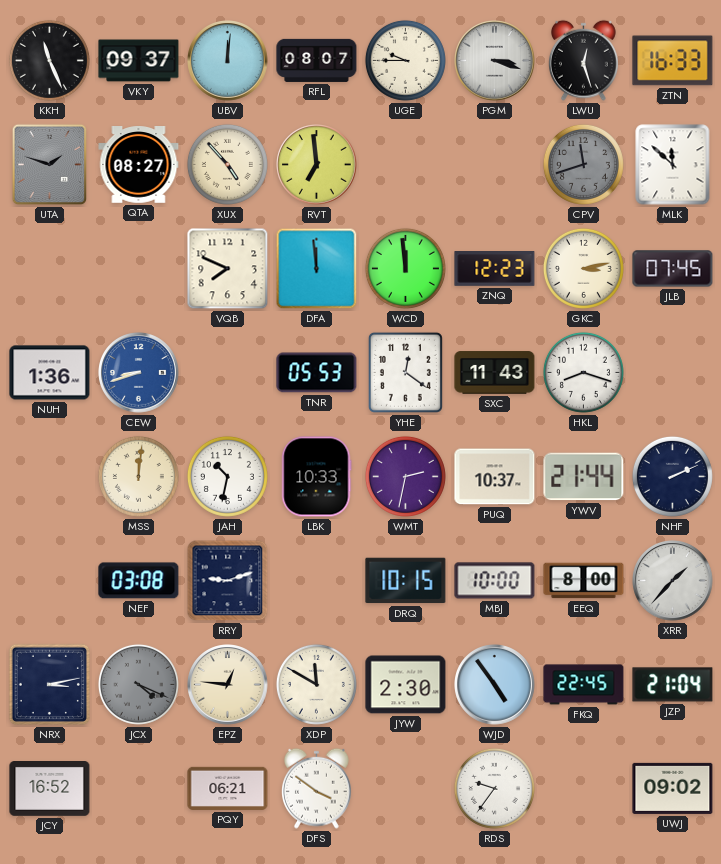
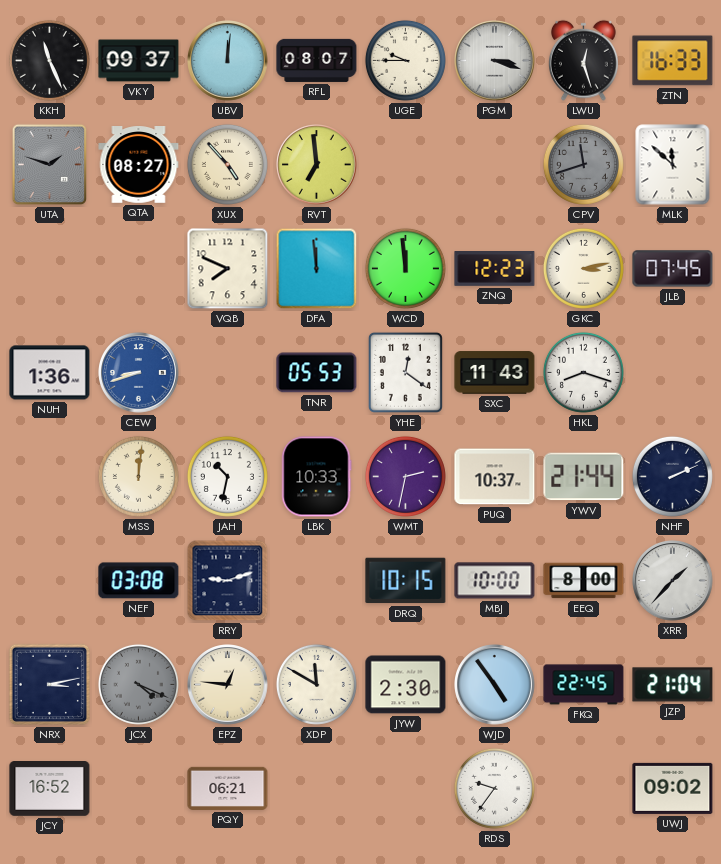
DFS: 3:51 -> none
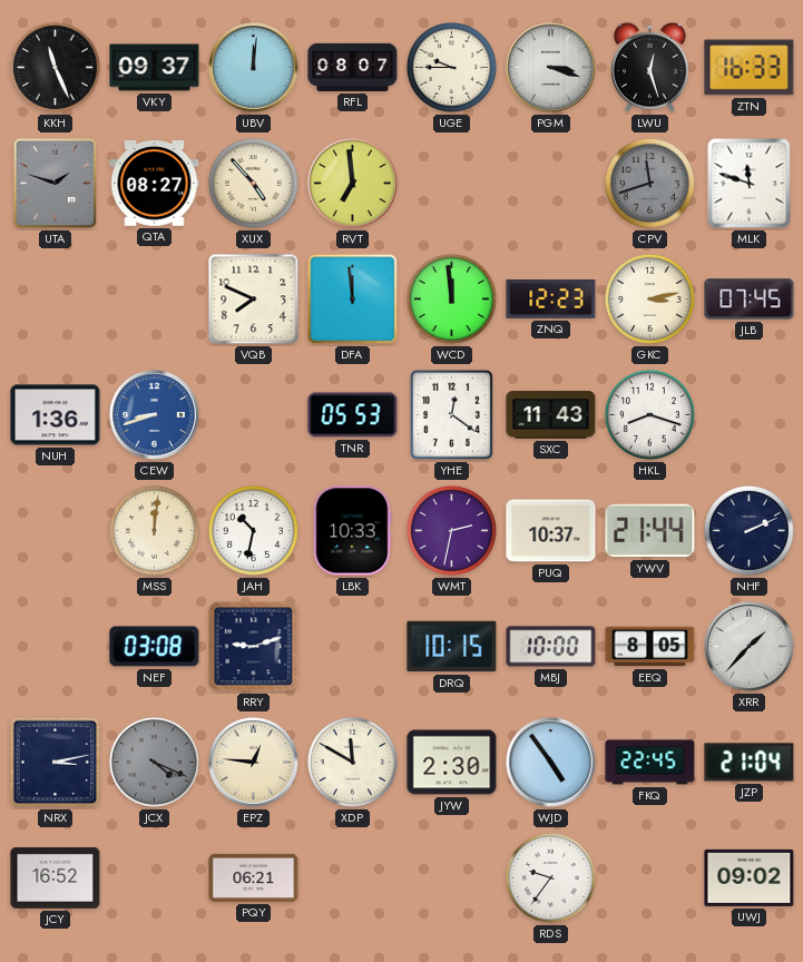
MLK: 11:52 -> 11:48
EEQ: 8:00 -> 8:05
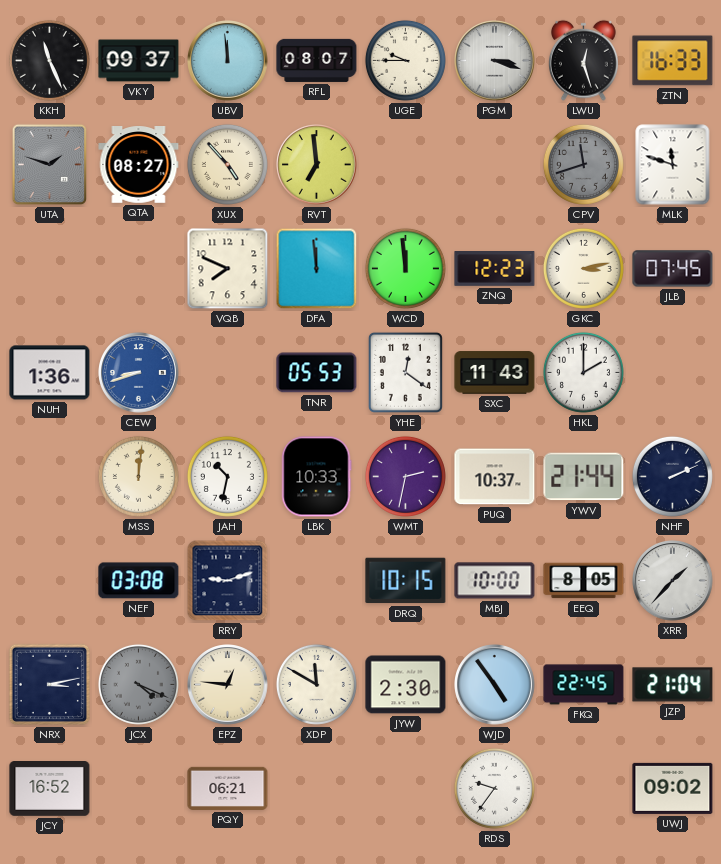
UBV: 12:01 -> 11:59
HKL: 8:18 -> 2:00
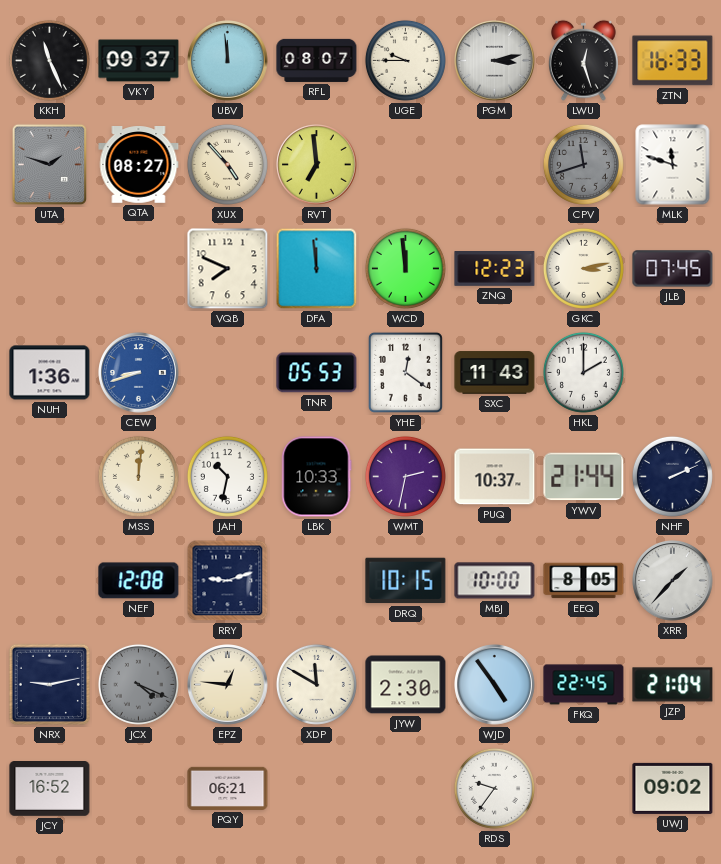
PGM: 3:18 -> 3:13
NEF: 03:08 -> 12:08
NRX: 3:13 -> 9:13
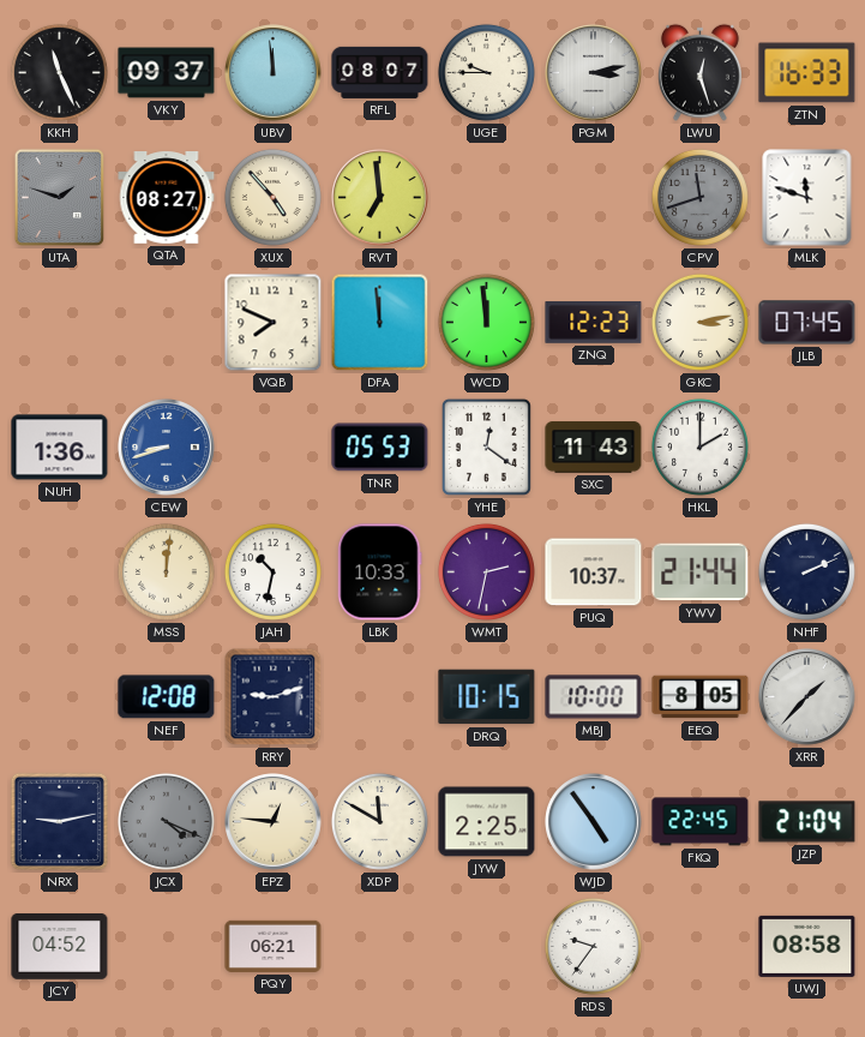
JYW: 2:30 -> 2:25
JCY: 16:52 -> 04:52
UWJ: 09:02 -> 08:58
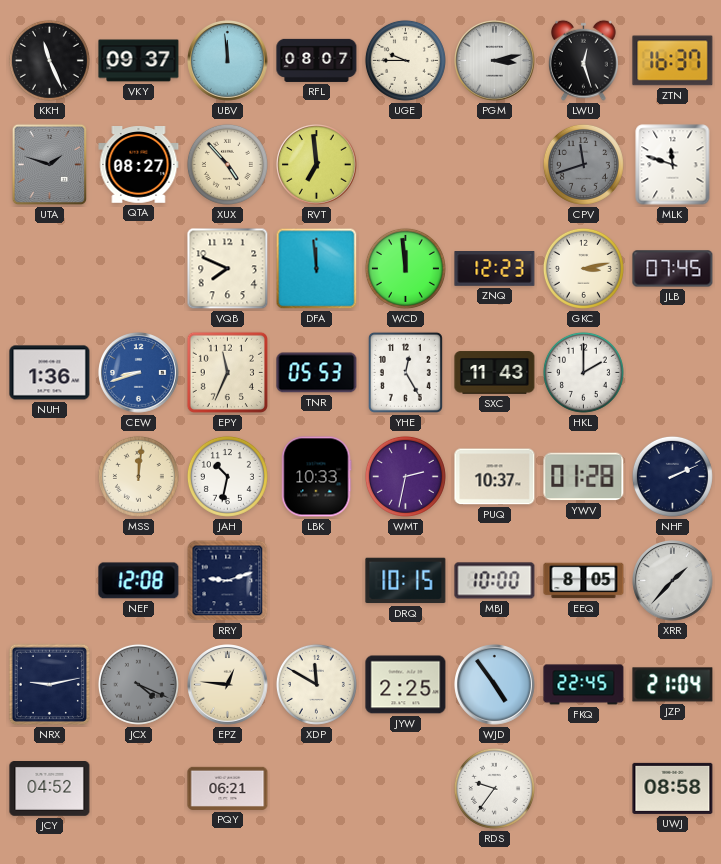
ZTN: 16:33 -> 16:37
EPY: none -> 11:34
YHE: 12:21 -> 12:25
YWV: 21:44 -> 01:28
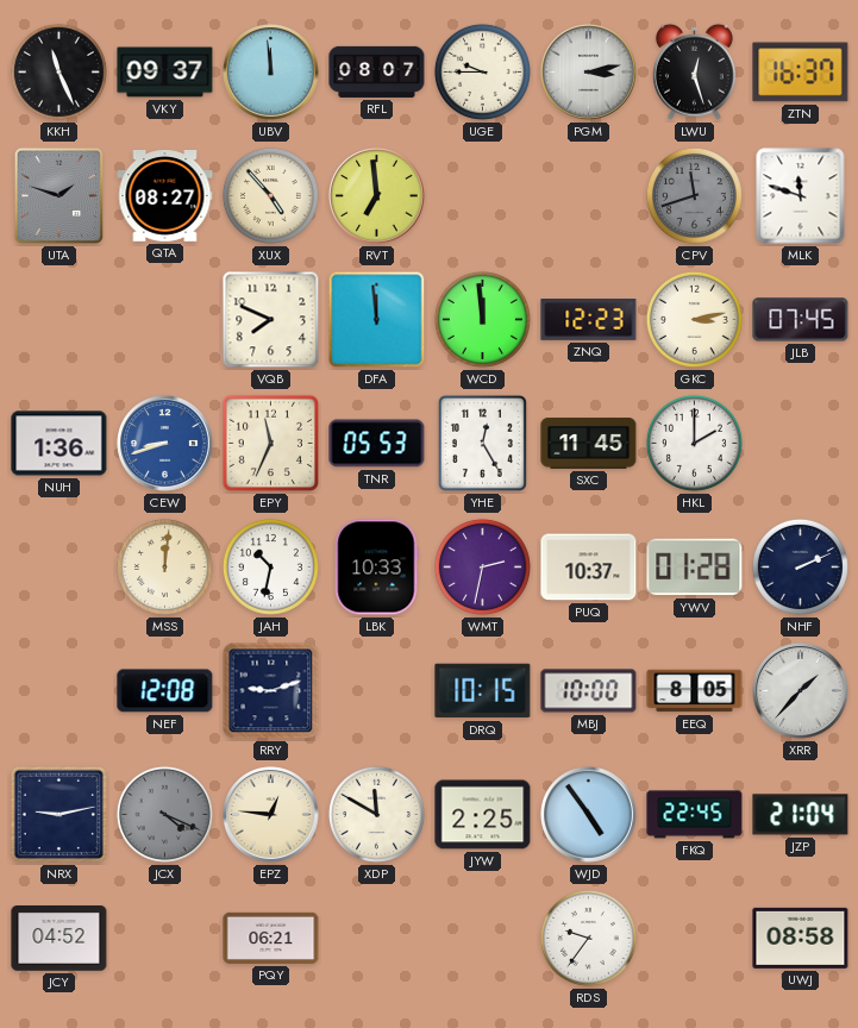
SXC: 11:43 -> 11:45
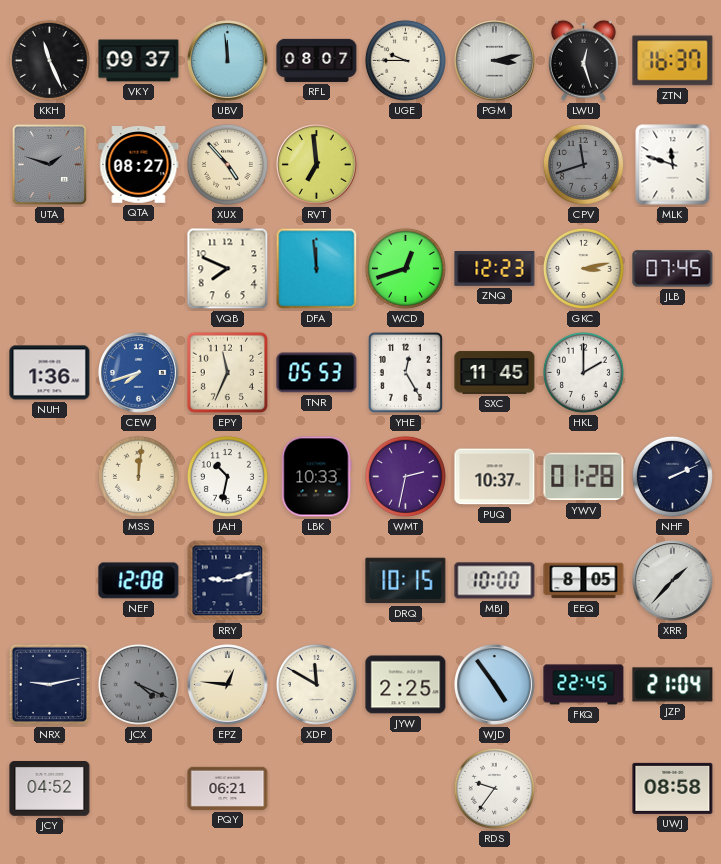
WCD: 11:59 -> 12:42
CEW: 8:42 -> 7:42
